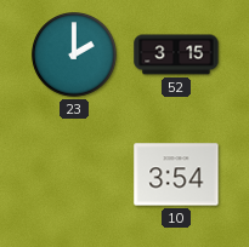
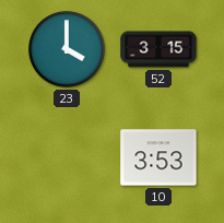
23: 2:00 -> 4:00
10: 3:54 -> 3:53
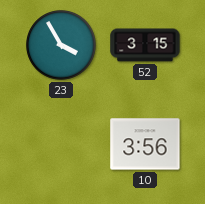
23: 4:00 -> 3:55
10: 3:53 -> 3:56
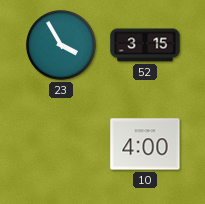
10: 3:56 -> 4:00
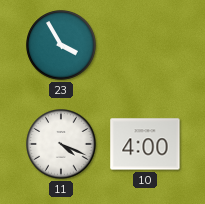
52: 3:15 -> none
11: none -> 4:19
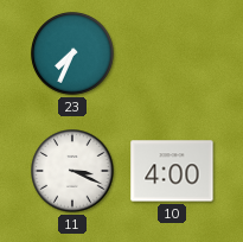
23: 3:55 -> 7:34
11: 4:19 -> 3:19
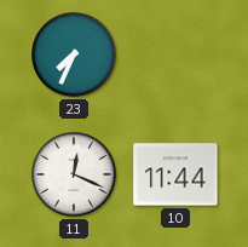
11: 3:19 -> 12:19
10: 4:00 -> 11:44
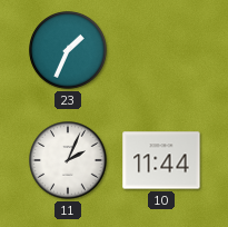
23: 7:34 -> 1:34
11: 12:19 -> 2:04
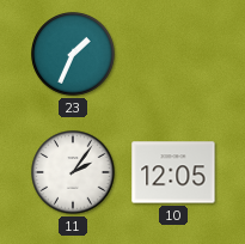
11: 2:04 -> 2:06
10: 11:44 -> 12:05
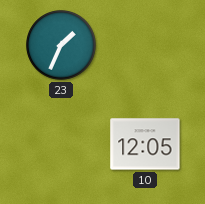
11: 2:06 -> none
